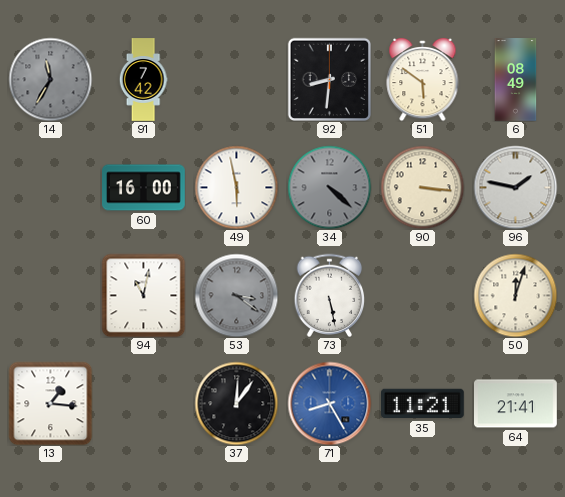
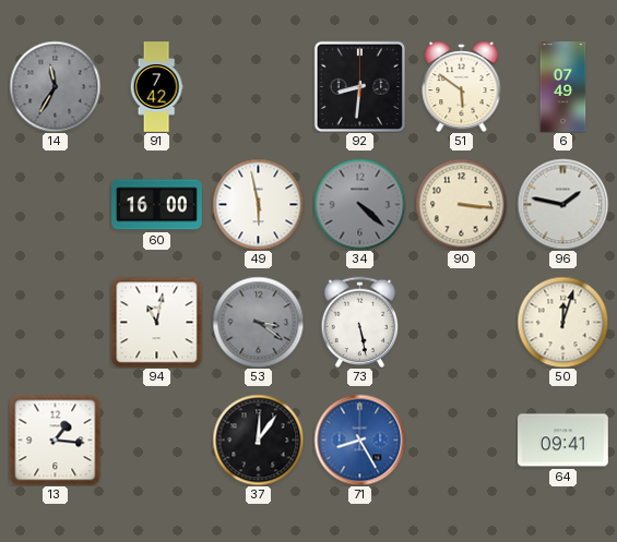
6: 08:49 -> 07:49
35: 11:21 -> none
64: 21:41 -> 09:41
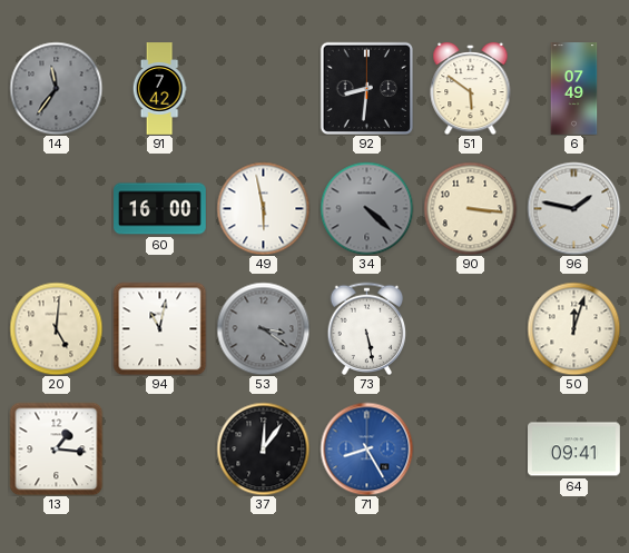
14: 11:35 -> 11:36
20: none -> 5:01
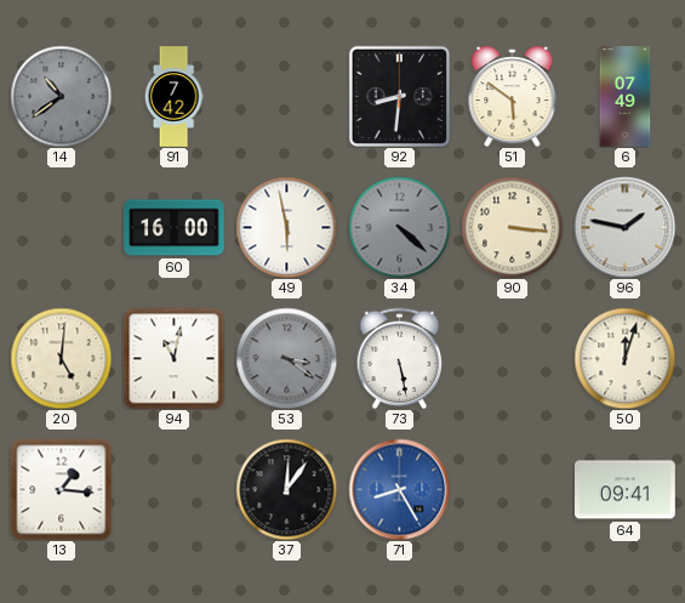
14: 11:36 -> 10:39
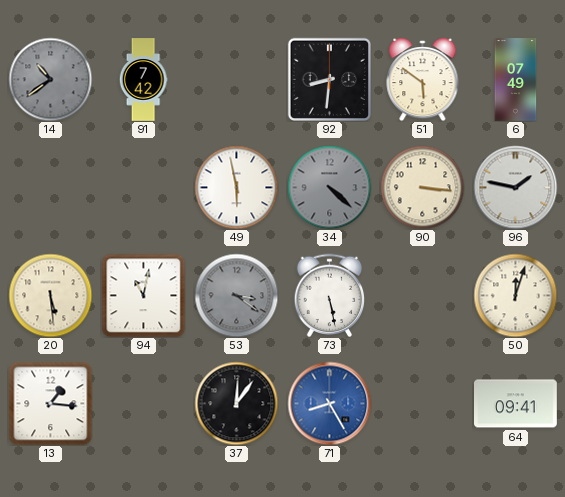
60: 16:00 -> none
20: 5:01 -> 5:29
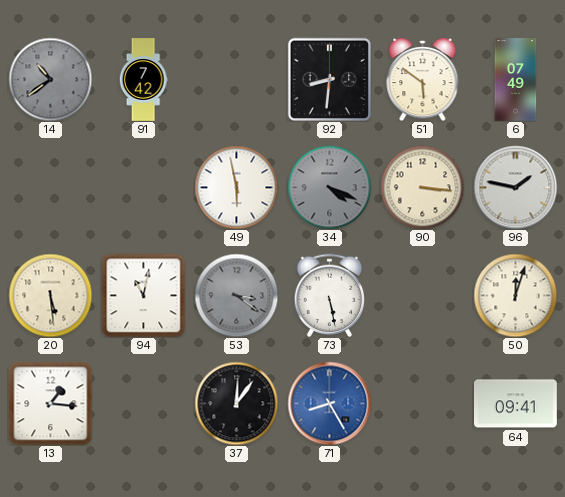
34: 4:22 -> 4:19
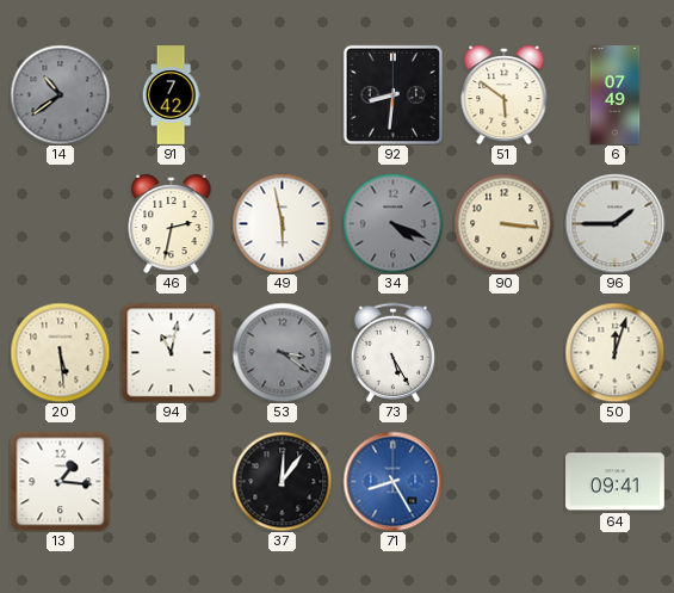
46: none -> 2:32
96: 1:47 -> 1:45
73: 5:28 -> 5:25
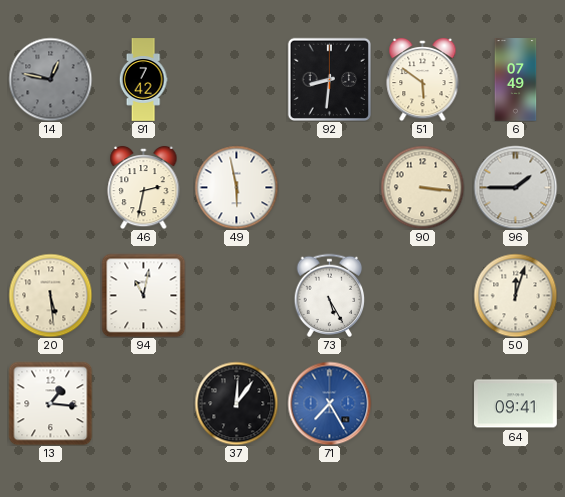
14: 10:39 -> 12:47
34: 4:19 -> none
53: 3:21 -> none
71: 8:25 -> 7:25
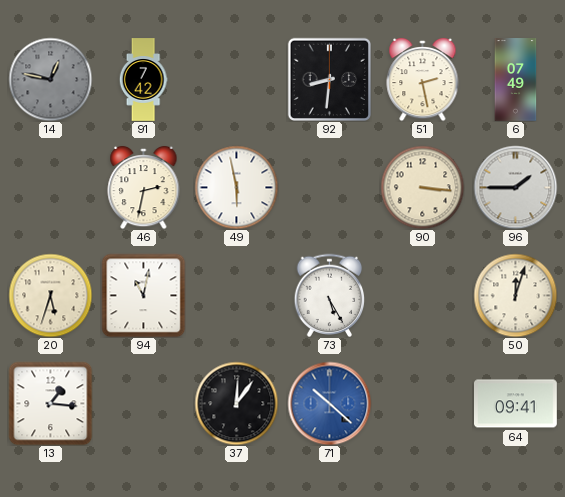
51: 5:51 -> 2:28
20: 5:29 -> 5:33
71: 7:25 -> 10:22
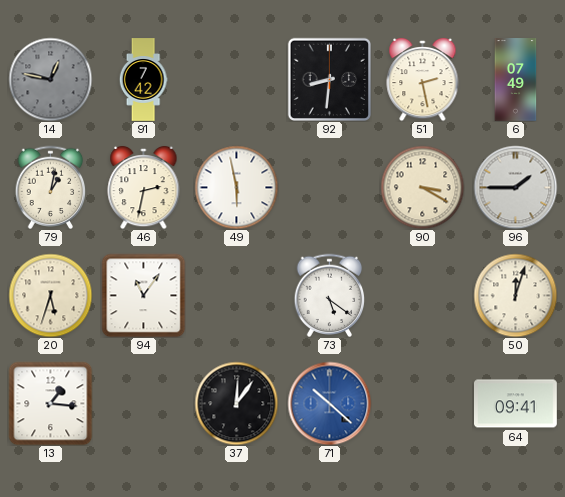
79: none -> 1:02
90: 3:16 -> 3:20
94: 11:02 -> 11:06
73: 5:25 -> 5:21
